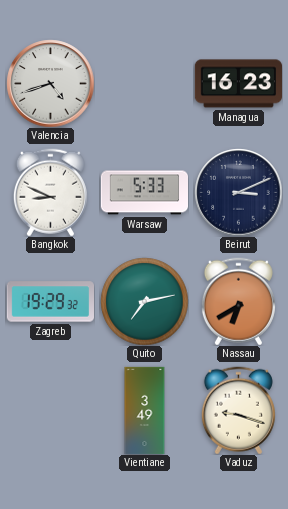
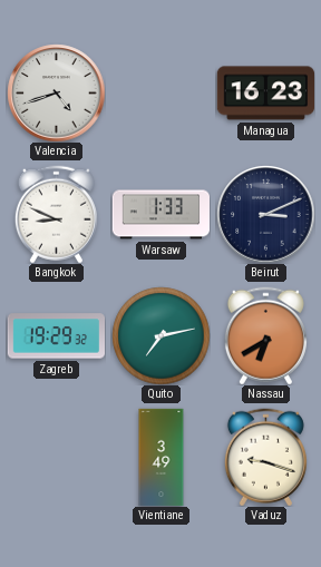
Warsaw: 5:33 -> 1:33
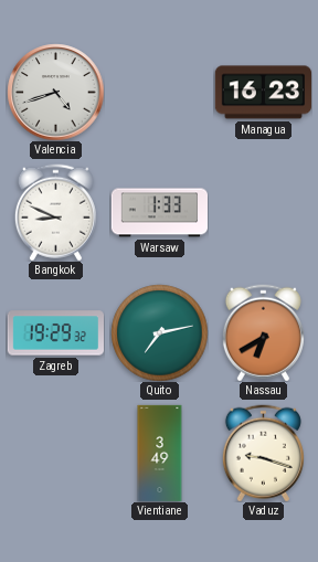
Beirut: 3:11 -> none
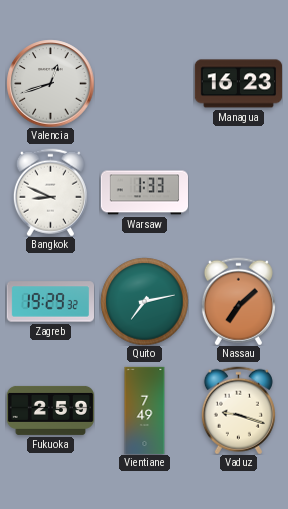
Valencia: 4:42 -> 12:42
Nassau: 6:40 -> 7:08
Fukuoka: none -> 2:59
Vientiane: 3:49 -> 7:49
